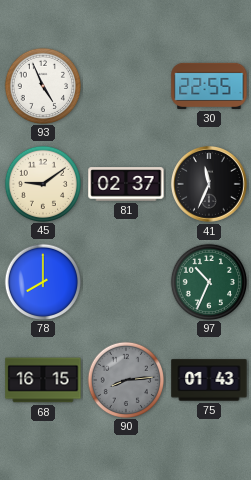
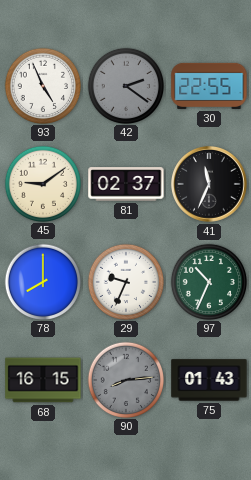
42: none -> 2:21
29: none -> 9:34
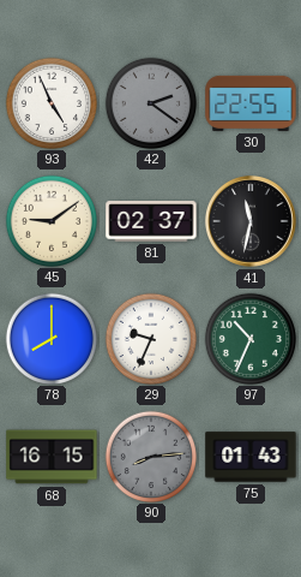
41: 11:34 -> 11:32
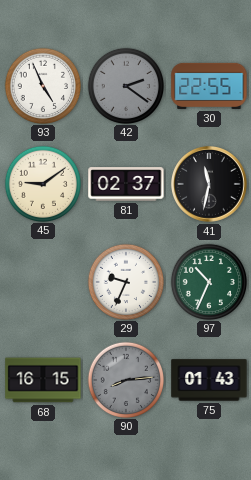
78: 8:00 -> none
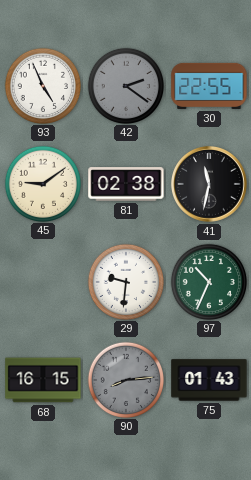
81: 02:37 -> 02:38
29: 9:34 -> 9:31
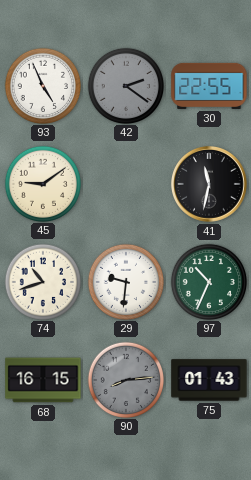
81: 02:38 -> none
74: none -> 10:42
